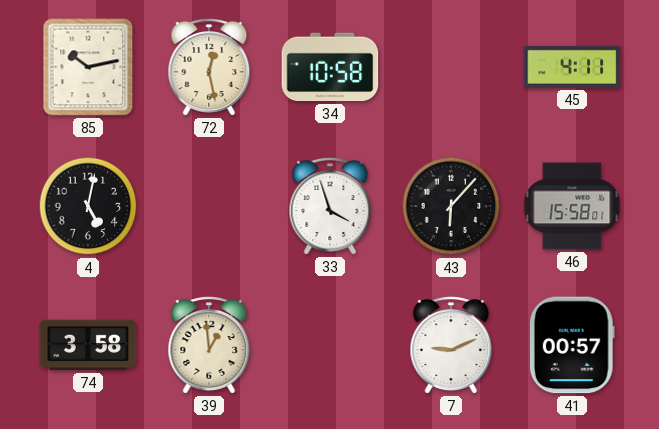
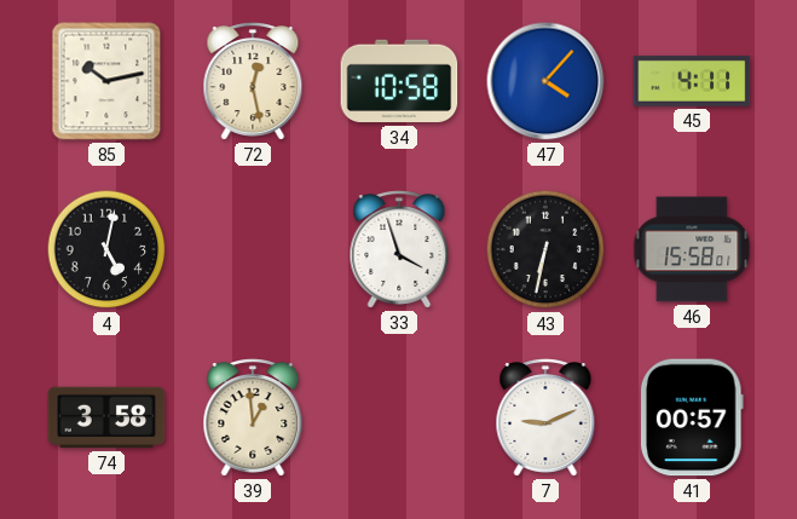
47: none -> 4:07
43: 6:07 -> 6:32
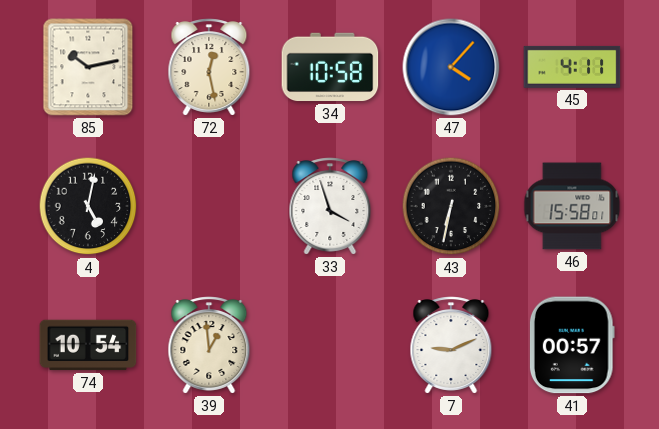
74: 3:58 -> 10:54
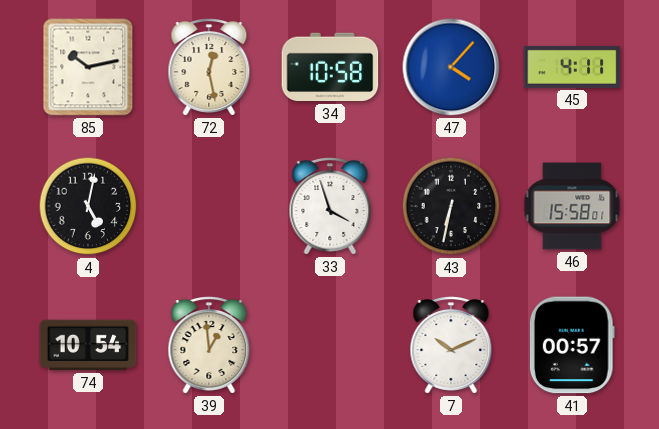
7: 9:11 -> 10:11
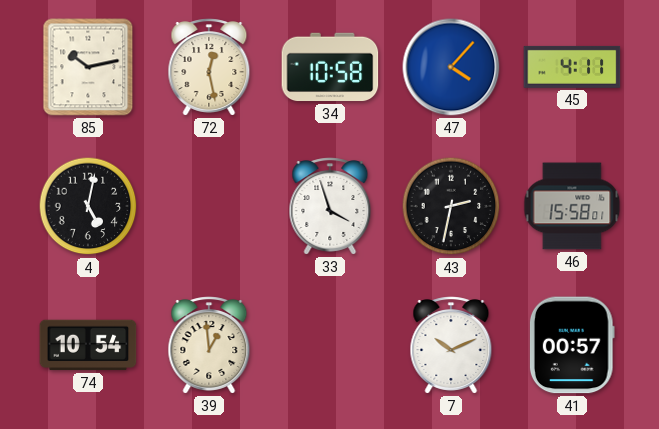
43: 6:32 -> 2:32
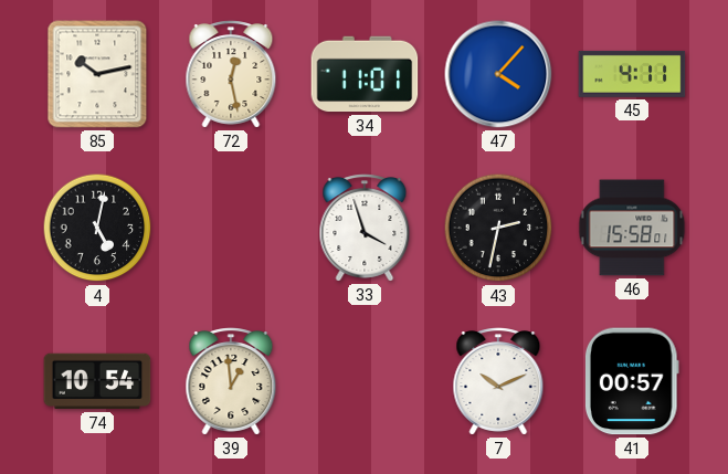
34: 10:58 -> 11:01
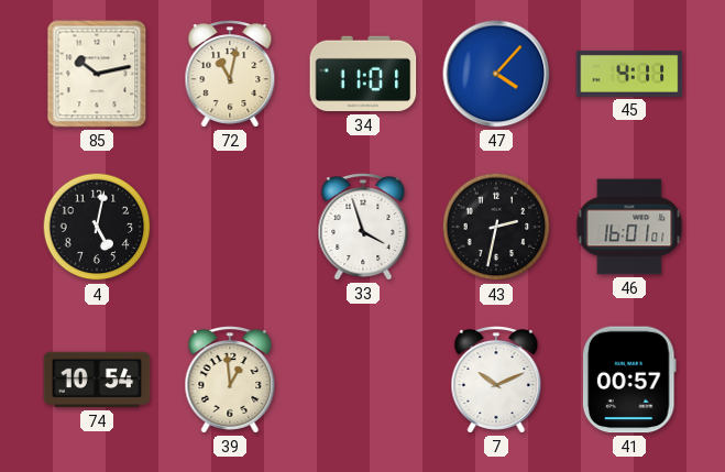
72: 12:28 -> 11:02
46: 15:58 -> 16:01
